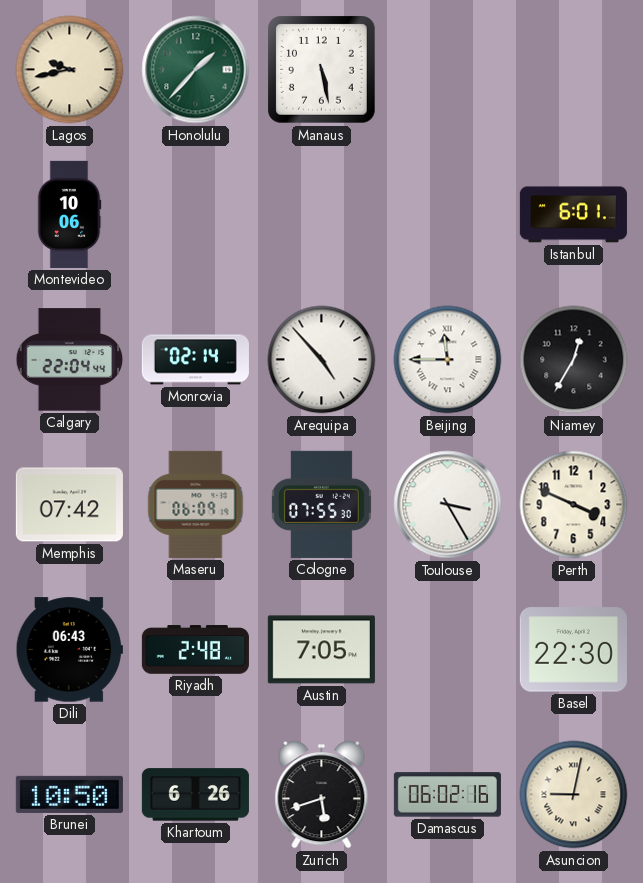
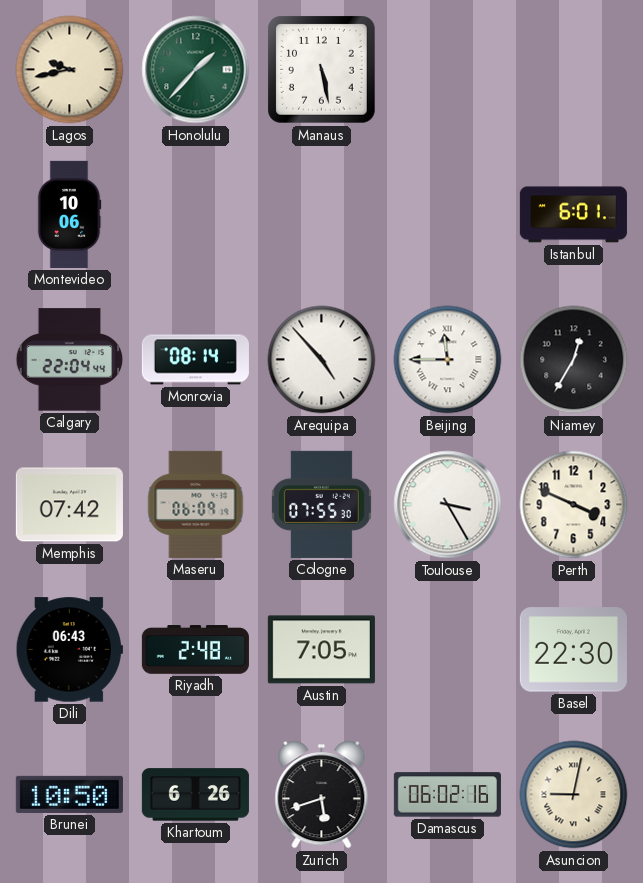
Monrovia: 02:14 -> 08:14
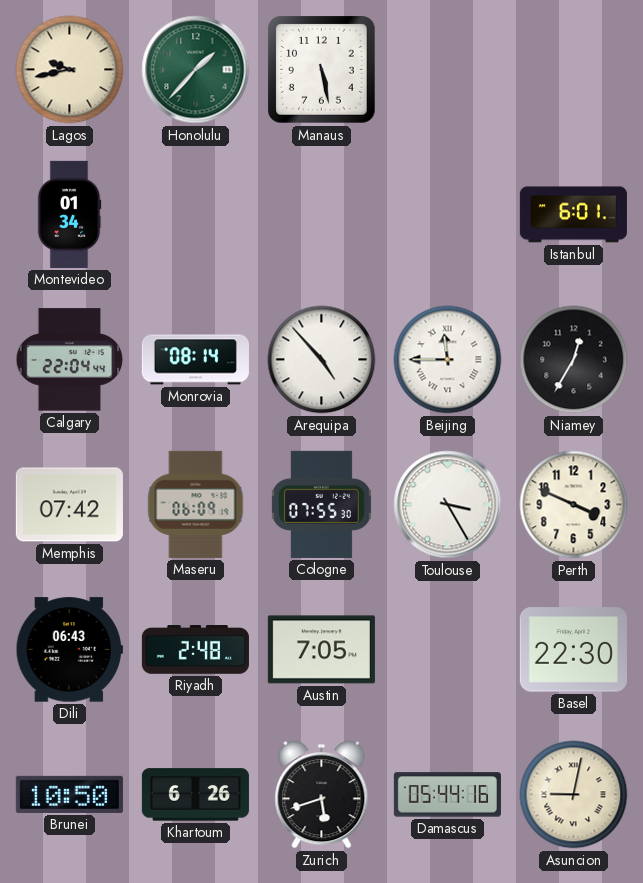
Montevideo: 10:06 -> 01:34
Damascus: 06:02 -> 05:44
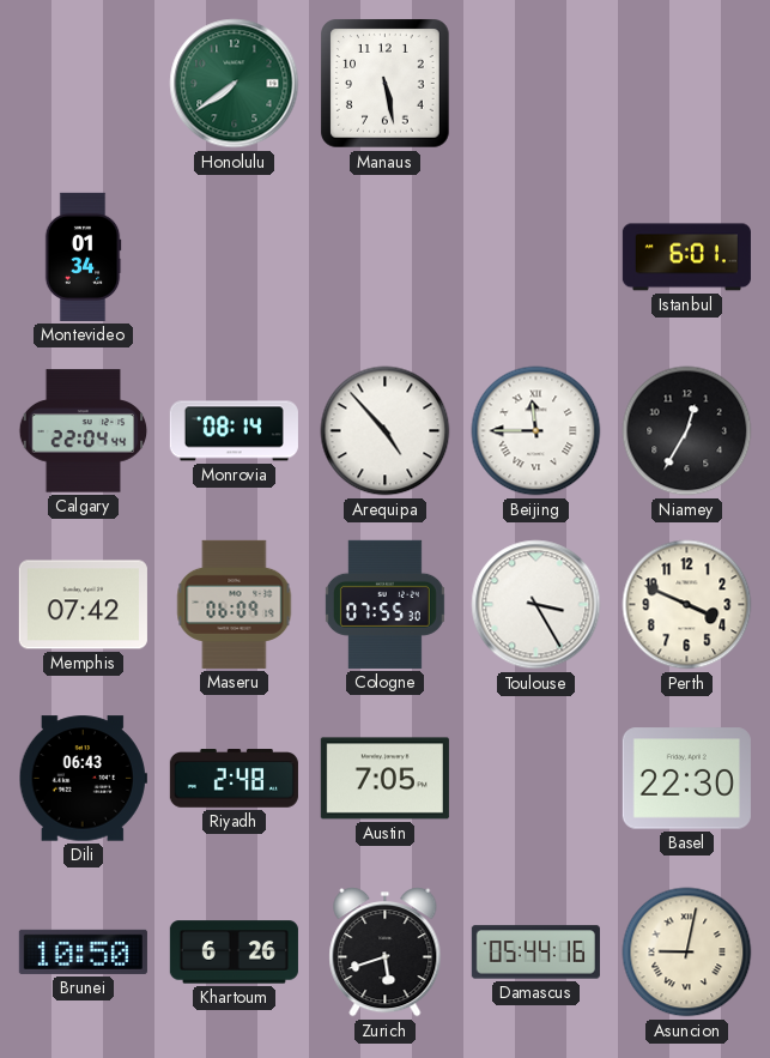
Lagos: 9:43 -> none
Honolulu: 1:37 -> 7:39
